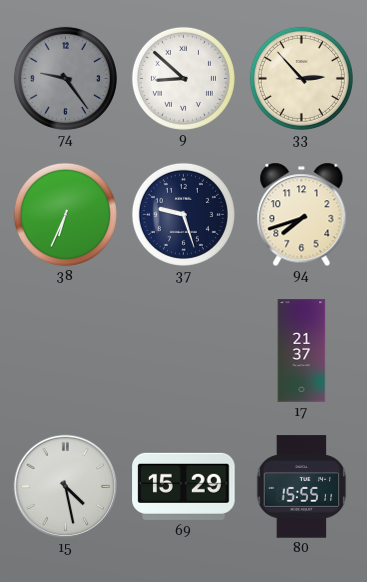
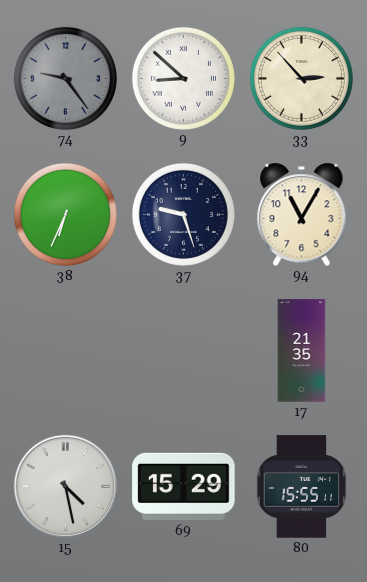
94: 7:42 -> 11:05
17: 21:37 -> 21:35
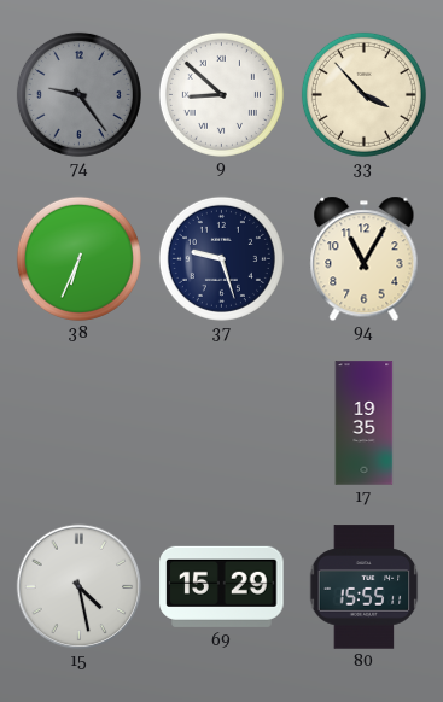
33: 2:53 -> 3:53
17: 21:35 -> 19:35
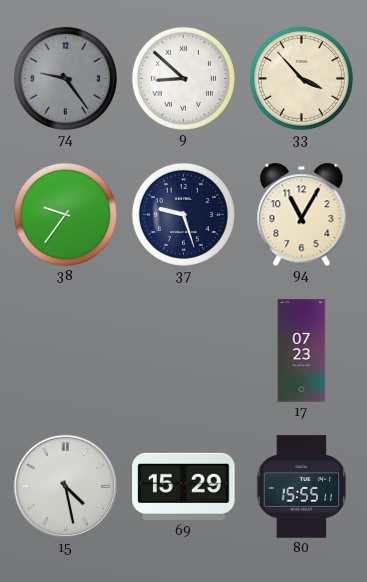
38: 6:34 -> 9:36
17: 19:35 -> 07:23
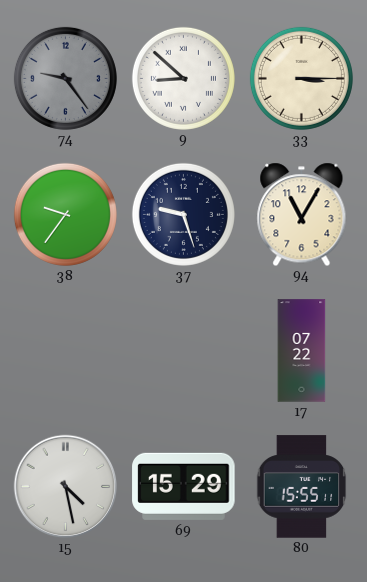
33: 3:53 -> 3:15
17: 07:23 -> 07:22
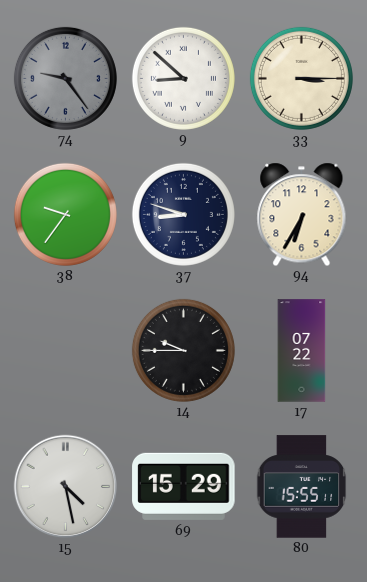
37: 9:27 -> 8:48
94: 11:05 -> 6:35
14: none -> 9:45
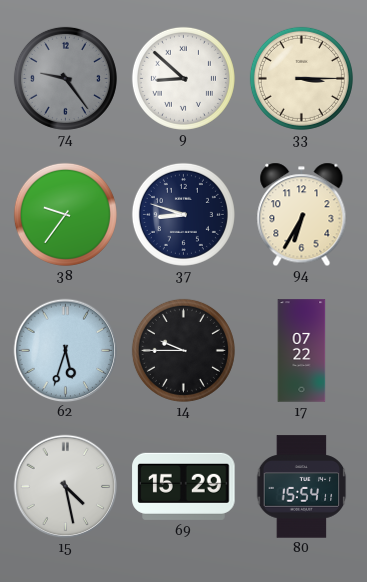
62: none -> 5:33
80: 15:55 -> 15:54
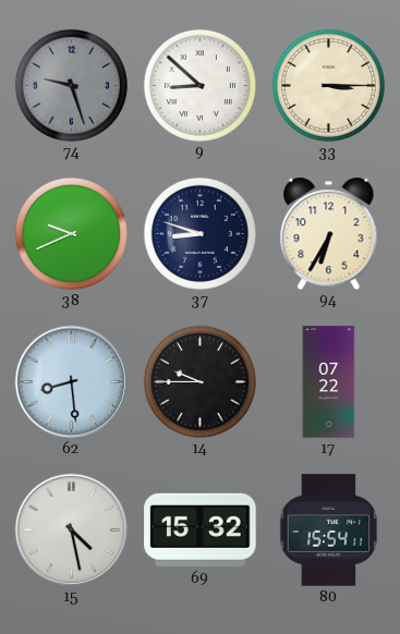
74: 9:24 -> 9:27
38: 9:36 -> 9:41
62: 5:33 -> 8:29
69: 15:29 -> 15:32
